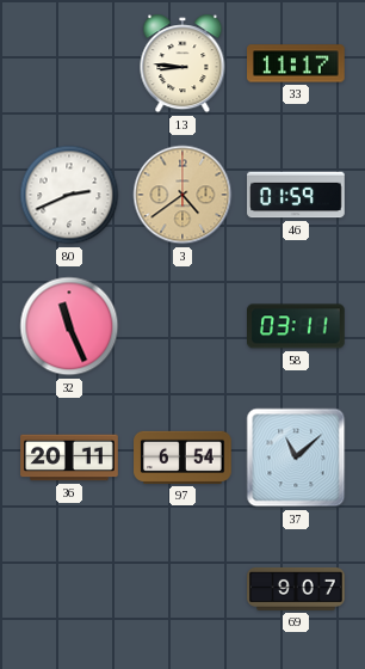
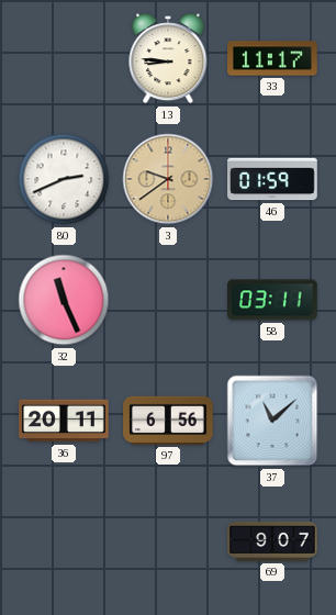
3: 4:39 -> 9:39
97: 6:54 -> 6:56
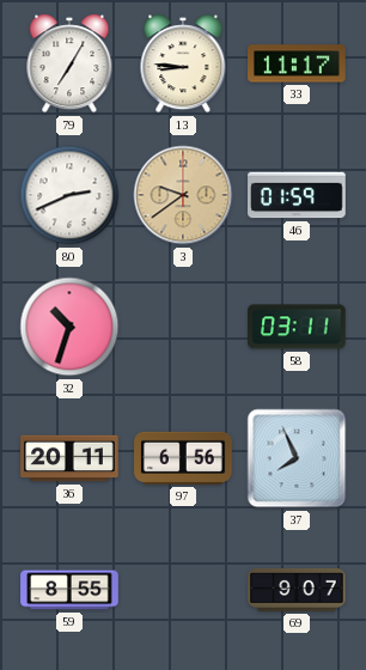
79: none -> 7:05
32: 11:26 -> 10:33
37: 11:08 -> 7:56
59: none -> 8:55
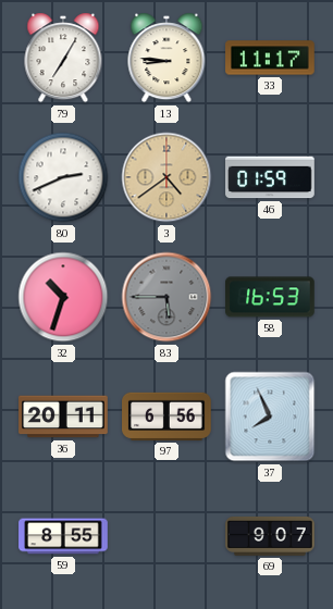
3: 9:39 -> 4:39
83: none -> 5:45
58: 03:11 -> 16:53
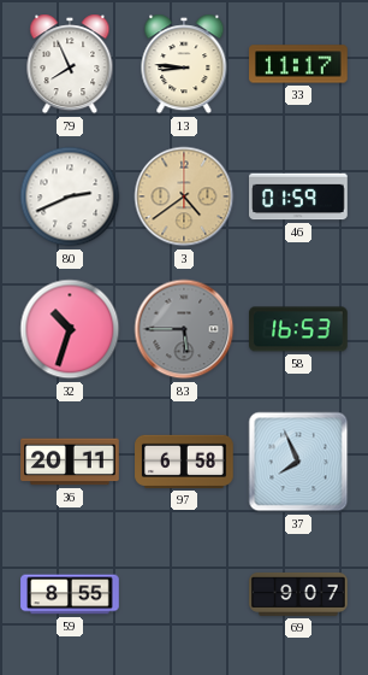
79: 7:05 -> 7:56
97: 6:56 -> 6:58
